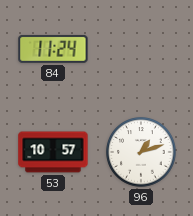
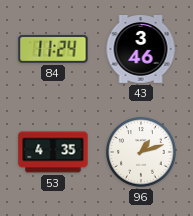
43: none -> 3:46
53: 10:57 -> 4:35
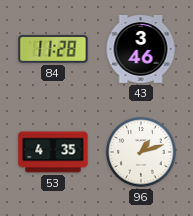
84: 11:24 -> 11:28
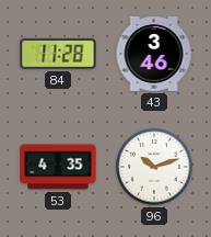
96: 1:12 -> 10:12
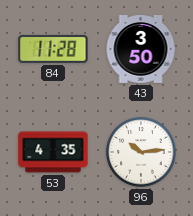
43: 3:46 -> 3:50
96: 10:12 -> 10:14
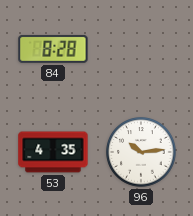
84: 11:28 -> 8:28
43: 3:50 -> none
